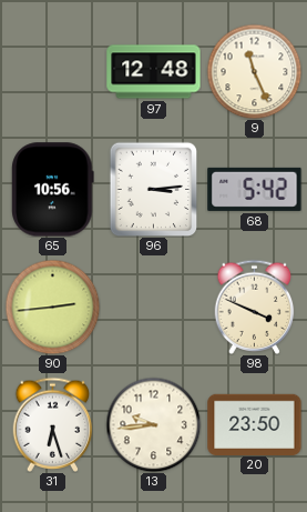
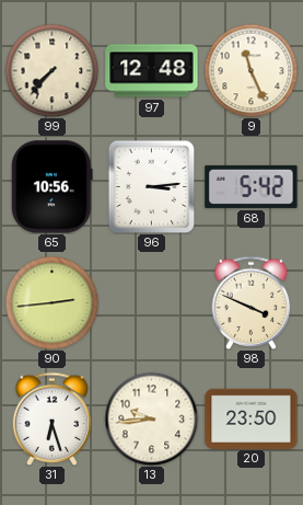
99: none -> 7:37
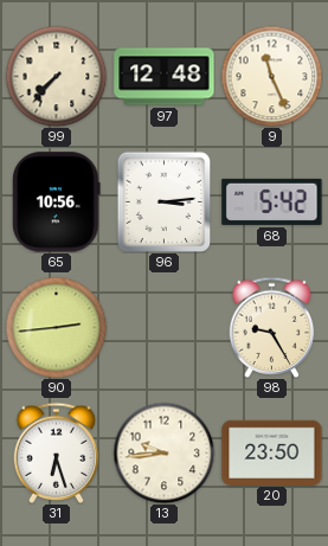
98: 3:49 -> 9:25
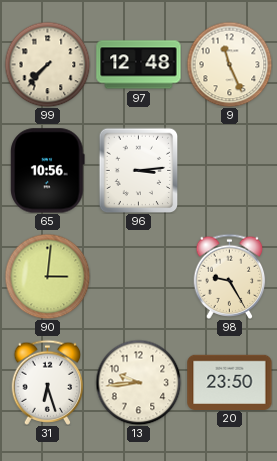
68: 5:42 -> none
90: 2:44 -> 3:01
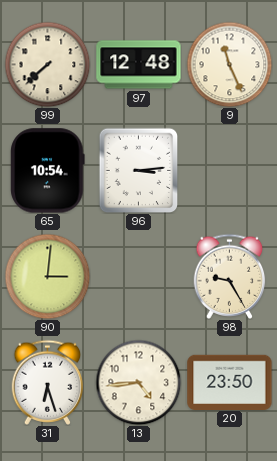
99: 7:37 -> 7:38
65: 10:56 -> 10:54
13: 9:44 -> 4:44
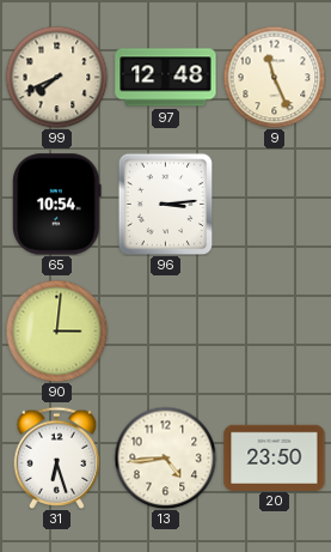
99: 7:38 -> 7:41
98: 9:25 -> none
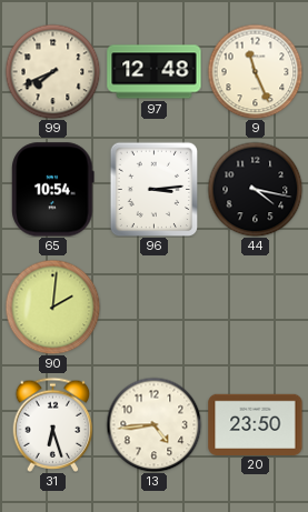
44: none -> 4:17
90: 3:01 -> 2:01
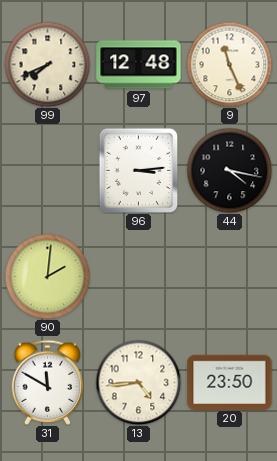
65: 10:54 -> none
31: 6:27 -> 11:50
